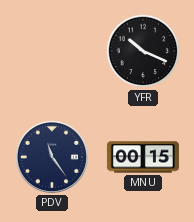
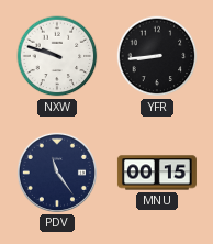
NXW: none -> 9:48
YFR: 10:19 -> 8:44
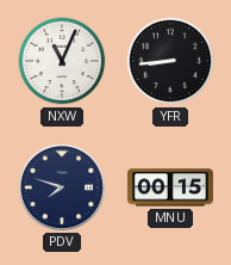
NXW: 9:48 -> 11:04
PDV: 11:24 -> 7:48
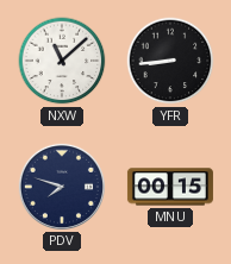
NXW: 11:04 -> 11:08
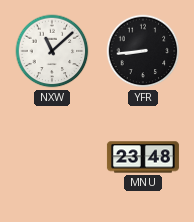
PDV: 7:48 -> none
MNU: 00:15 -> 23:48
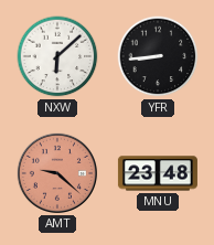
NXW: 11:08 -> 6:08
AMT: none -> 9:22
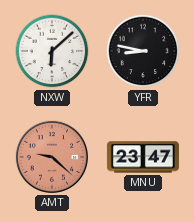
YFR: 8:44 -> 8:47
MNU: 23:48 -> 23:47
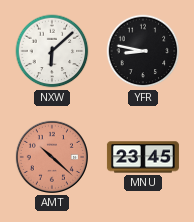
AMT: 9:22 -> 10:22
MNU: 23:47 -> 23:45
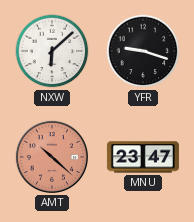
YFR: 8:47 -> 9:18
MNU: 23:45 -> 23:47
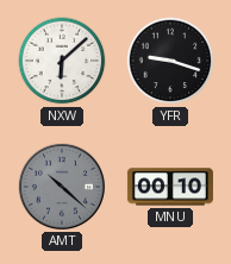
AMT dial: salmon -> grey
MNU: 23:47 -> 00:10
